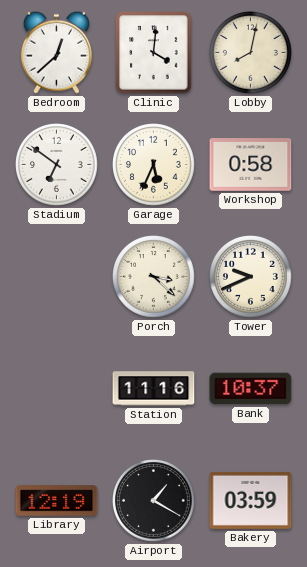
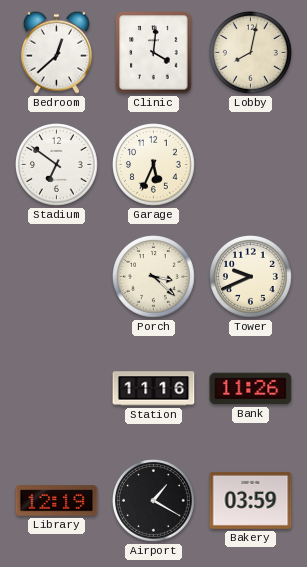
Workshop: 0:58 -> none
Bank: 10:37 -> 11:26
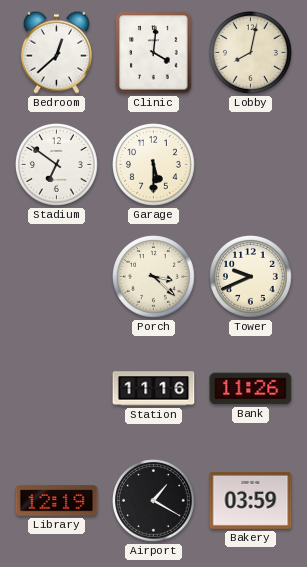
Garage: 5:34 -> 5:30
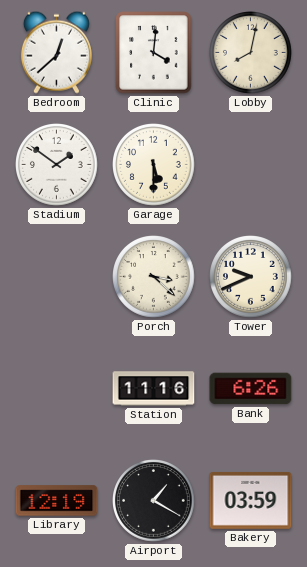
Stadium: 6:51 -> 1:51
Bank: 11:26 -> 6:26
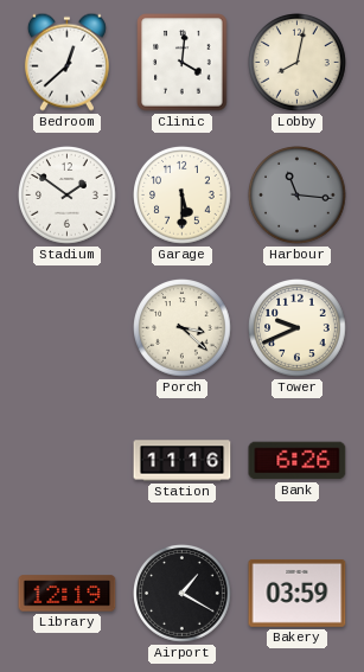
Harbour: none -> 11:16
